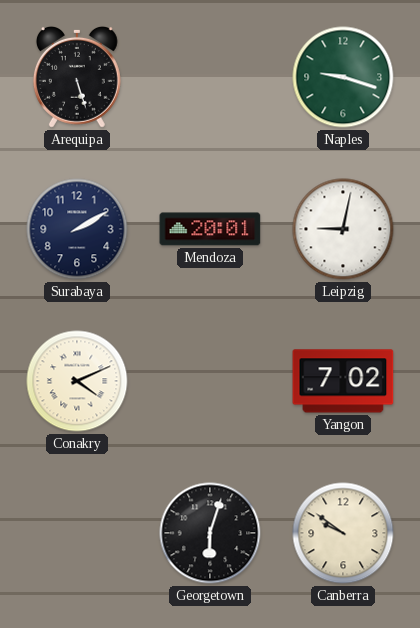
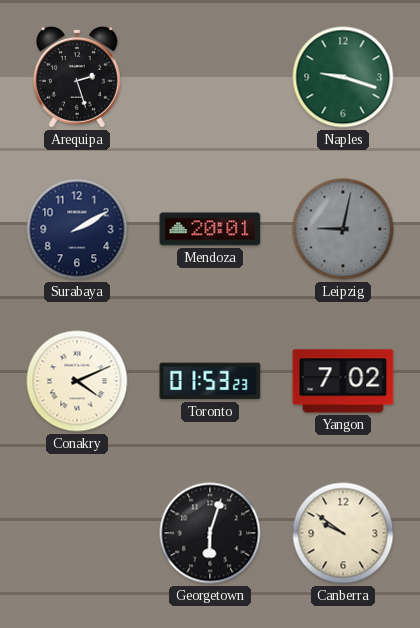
Arequipa: 5:27 -> 2:27
Leipzig dial: white -> grey
Toronto: none -> 01:53
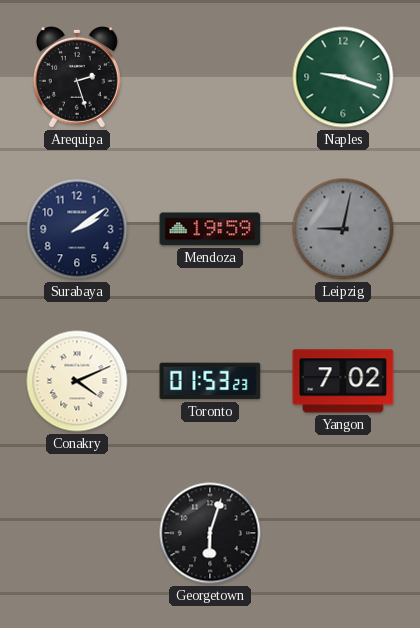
Surabaya: 2:10 -> 2:09
Mendoza: 20:01 -> 19:59
Canberra: 9:51 -> none
